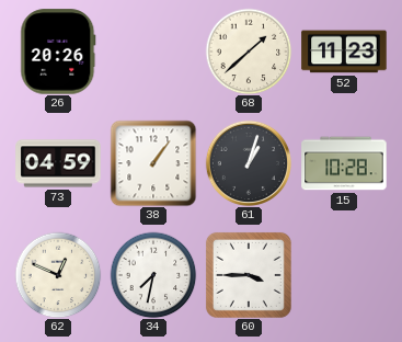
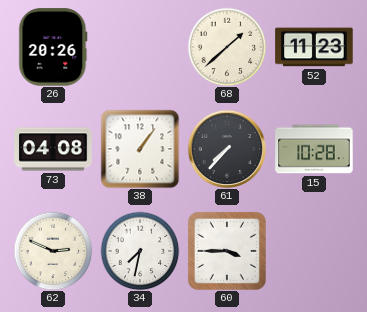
73: 04:59 -> 04:08
61: 1:03 -> 7:37
62: 12:49 -> 2:49
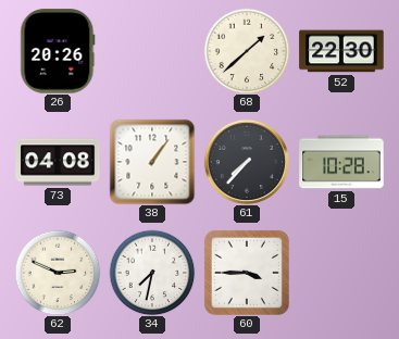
52: 11:23 -> 22:30
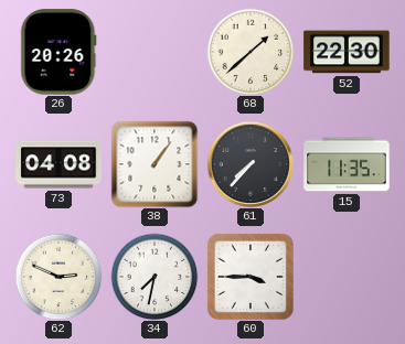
15: 10:28 -> 11:35
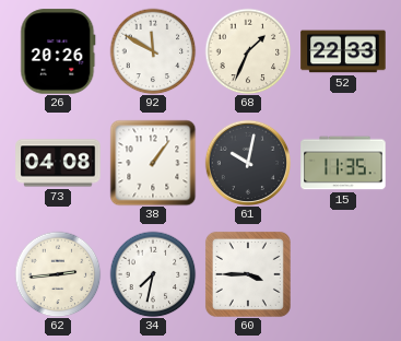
92: none -> 11:50
68: 1:38 -> 1:34
52: 22:30 -> 22:33
61: 7:37 -> 10:02
62: 2:49 -> 2:44
